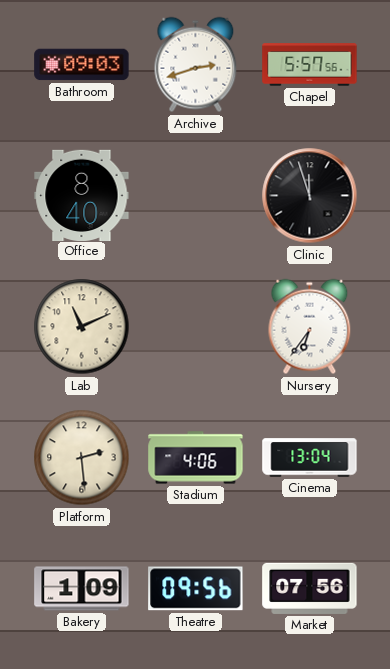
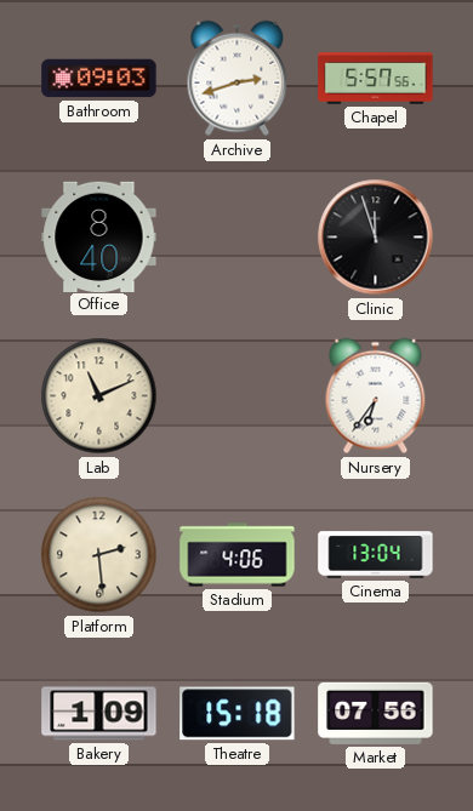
Theatre: 09:56 -> 15:18
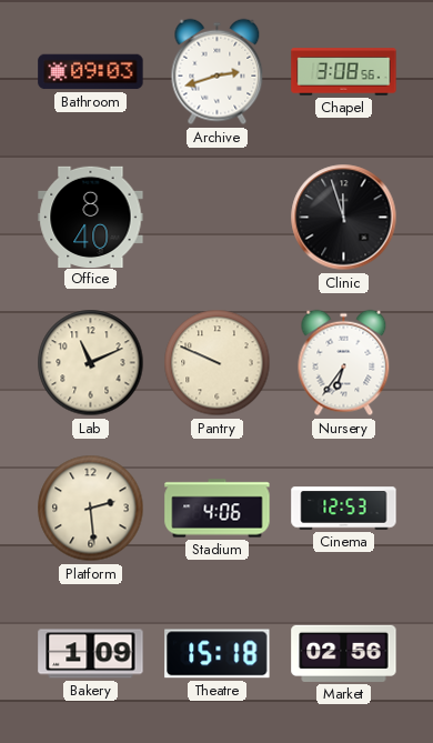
Chapel: 5:57 -> 3:08
Pantry: none -> 9:49
Cinema: 13:04 -> 12:53
Market: 07:56 -> 02:56
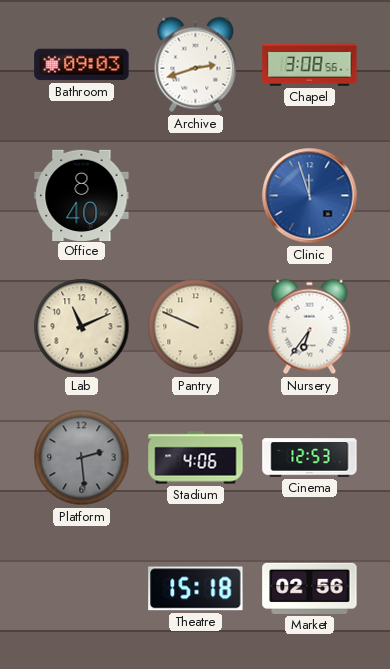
Clinic dial: black -> blue
Platform dial: cream -> grey
Bakery: 1:09 -> none
